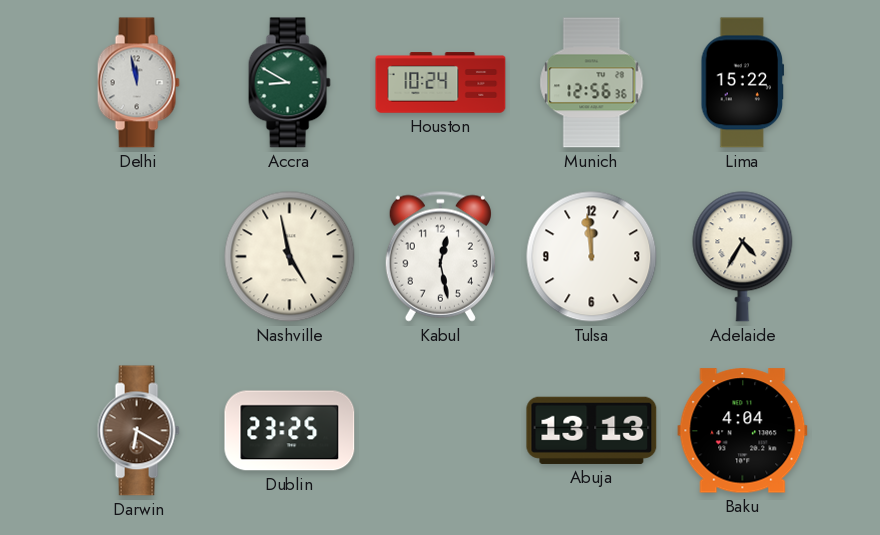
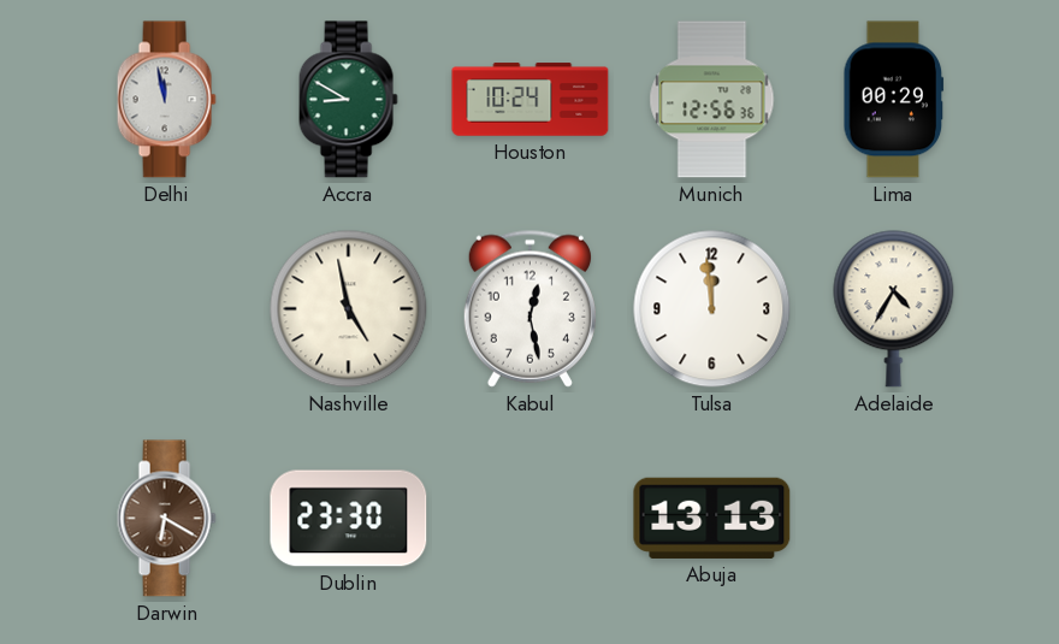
Lima: 15:22 -> 00:29
Dublin: 23:25 -> 23:30
Baku: 4:04 -> none
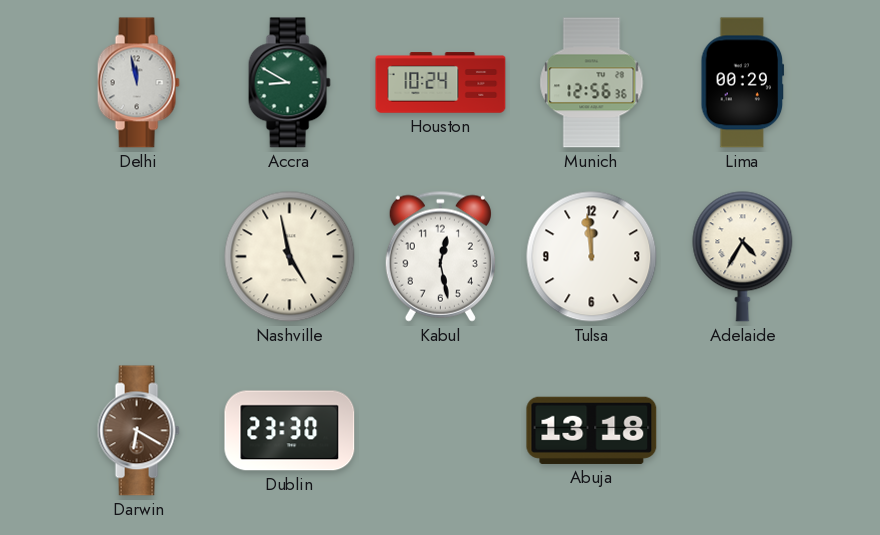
Abuja: 13:13 -> 13:18
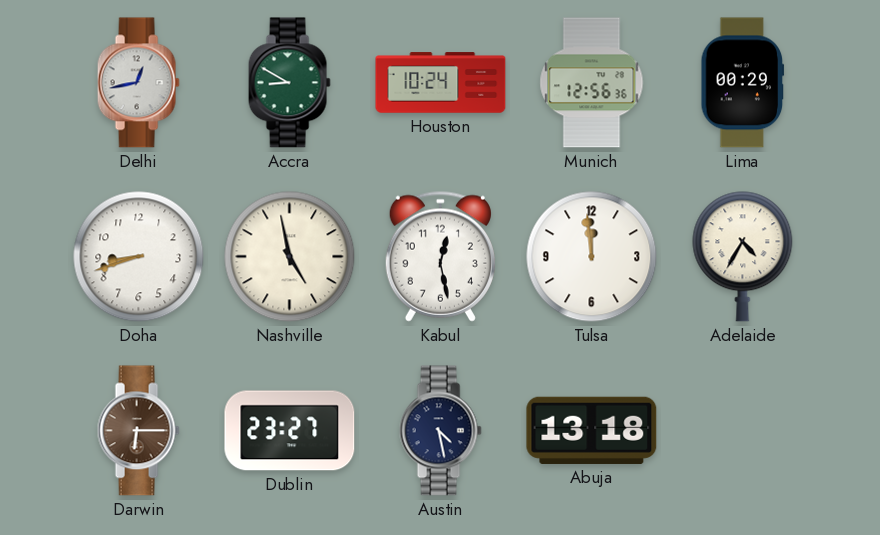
Delhi: 11:58 -> 12:43
Doha: none -> 8:42
Darwin: 6:20 -> 6:15
Dublin: 23:30 -> 23:27
Austin: none -> 4:28
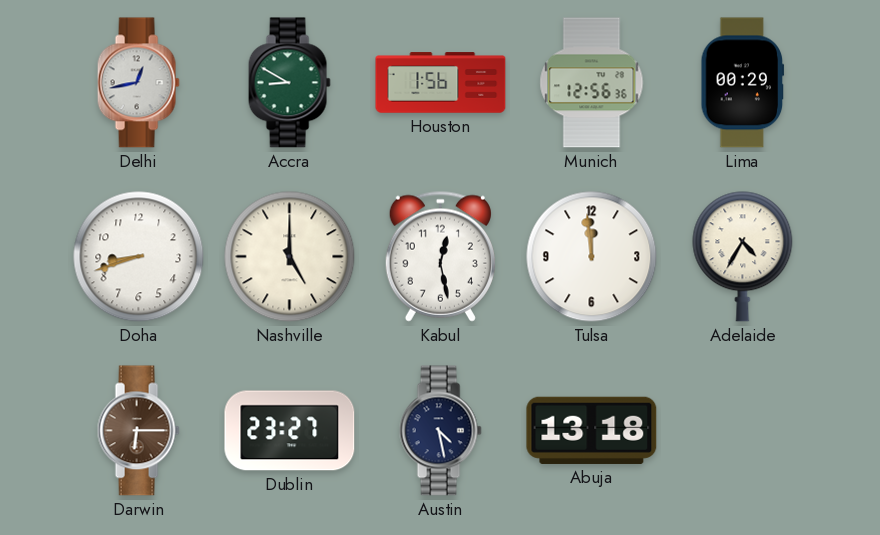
Houston: 10:24 -> 1:56
Nashville: 4:58 -> 5:00
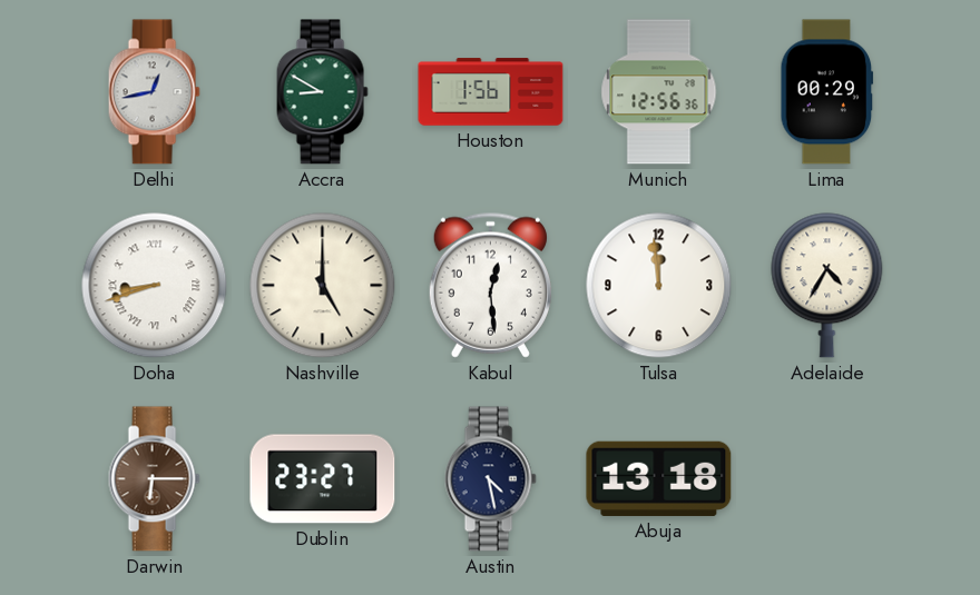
Doha numerals: Arabic -> Roman
Kabul: 12:28 -> 12:29
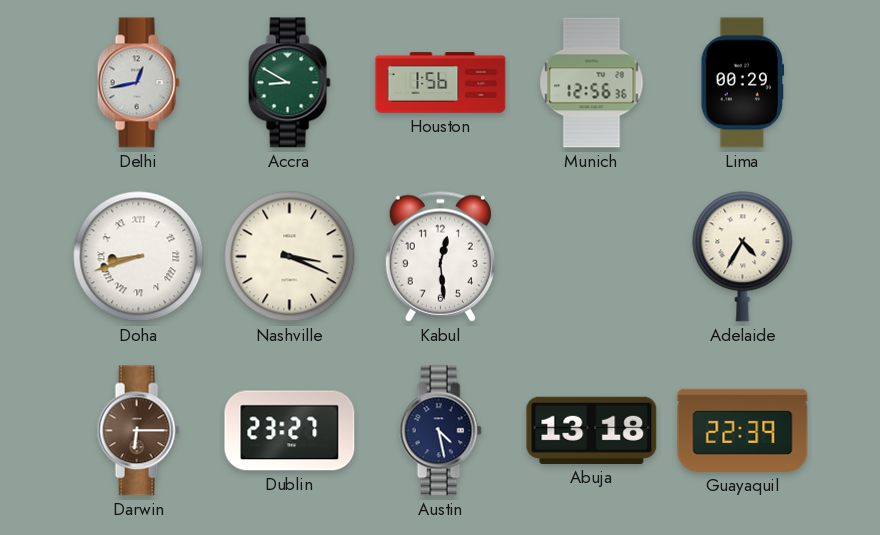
Nashville: 5:00 -> 3:19
Tulsa: 11:59 -> none
Guayaquil: none -> 22:39
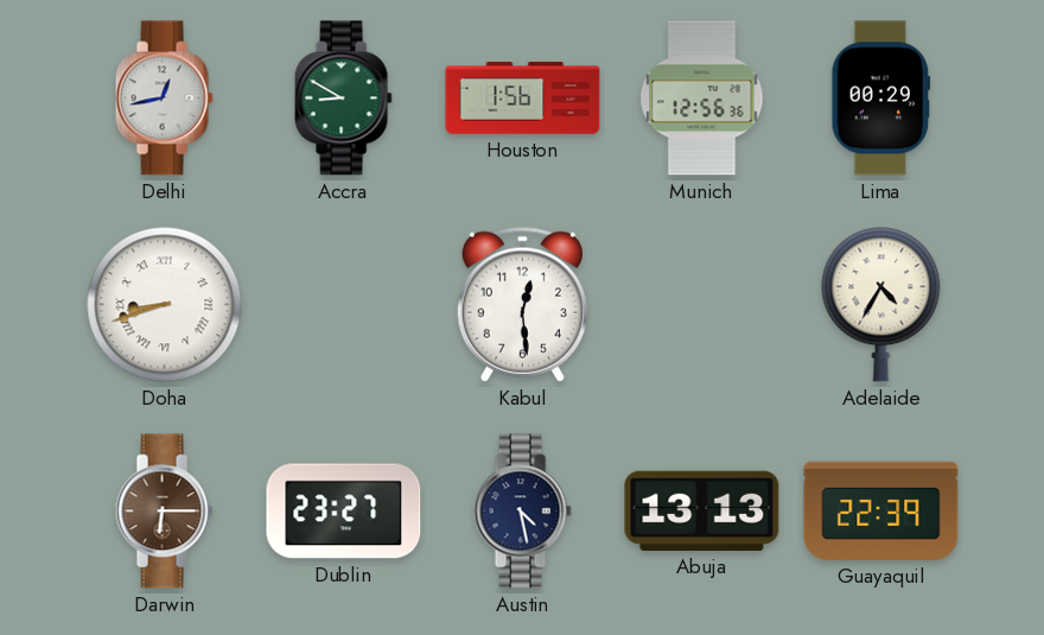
Nashville: 3:19 -> none
Abuja: 13:18 -> 13:13
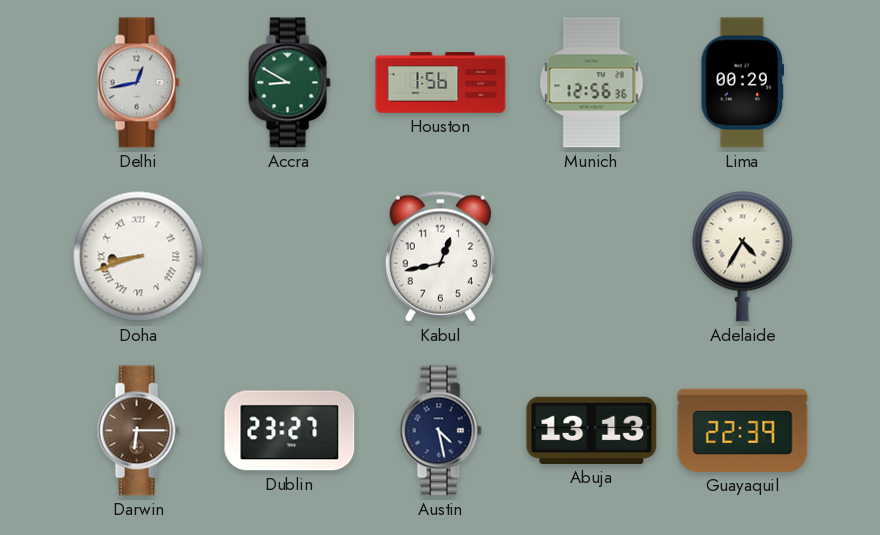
Kabul: 12:29 -> 12:43
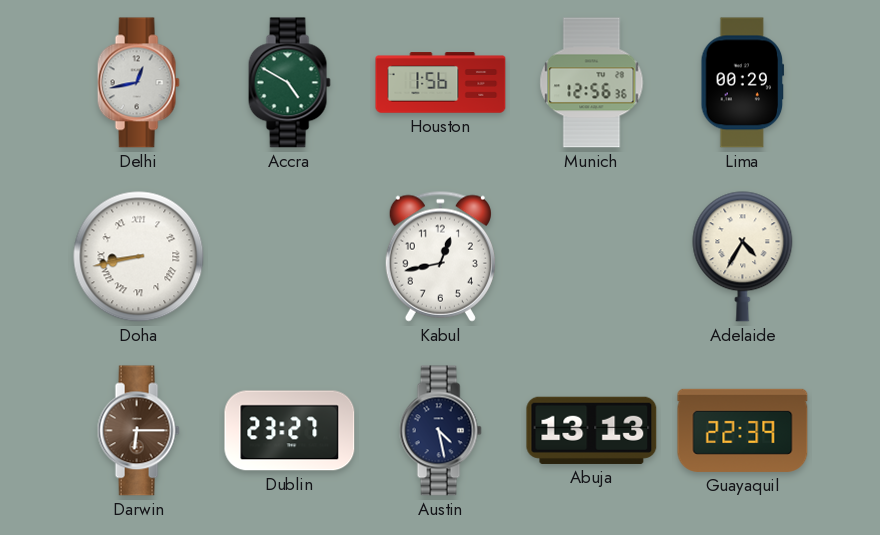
Accra: 8:50 -> 4:50
Doha: 8:42 -> 8:43
